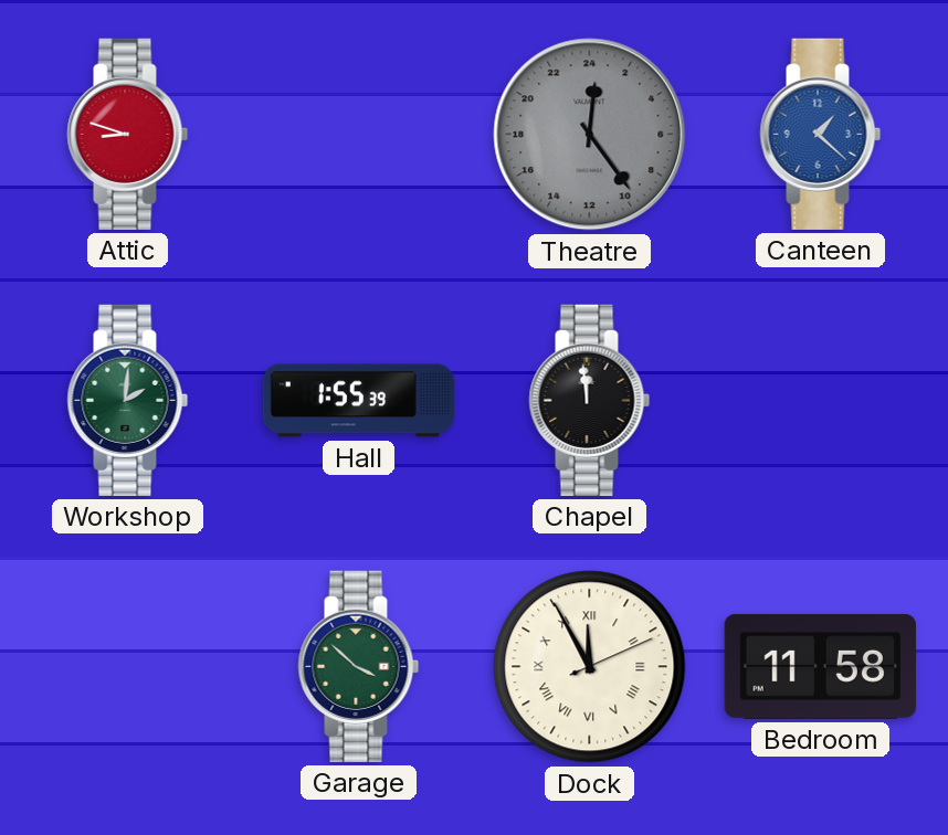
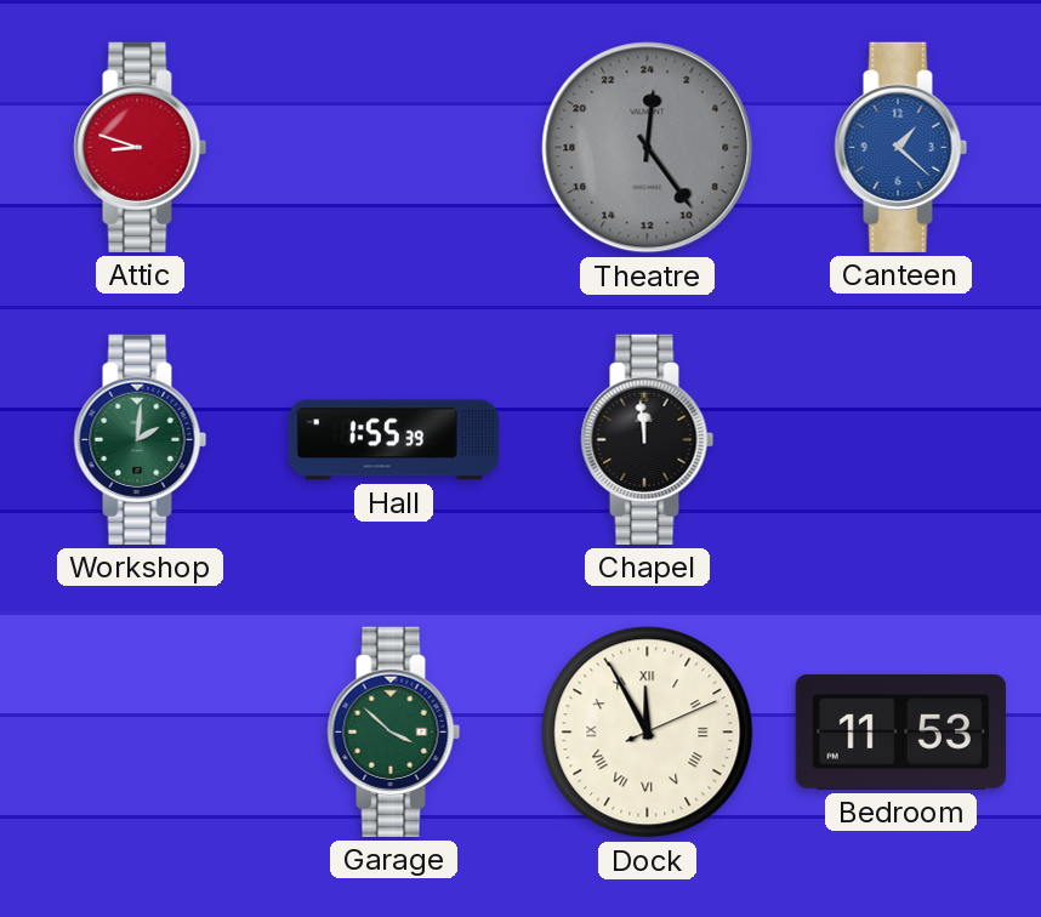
Bedroom: 11:58 -> 11:53
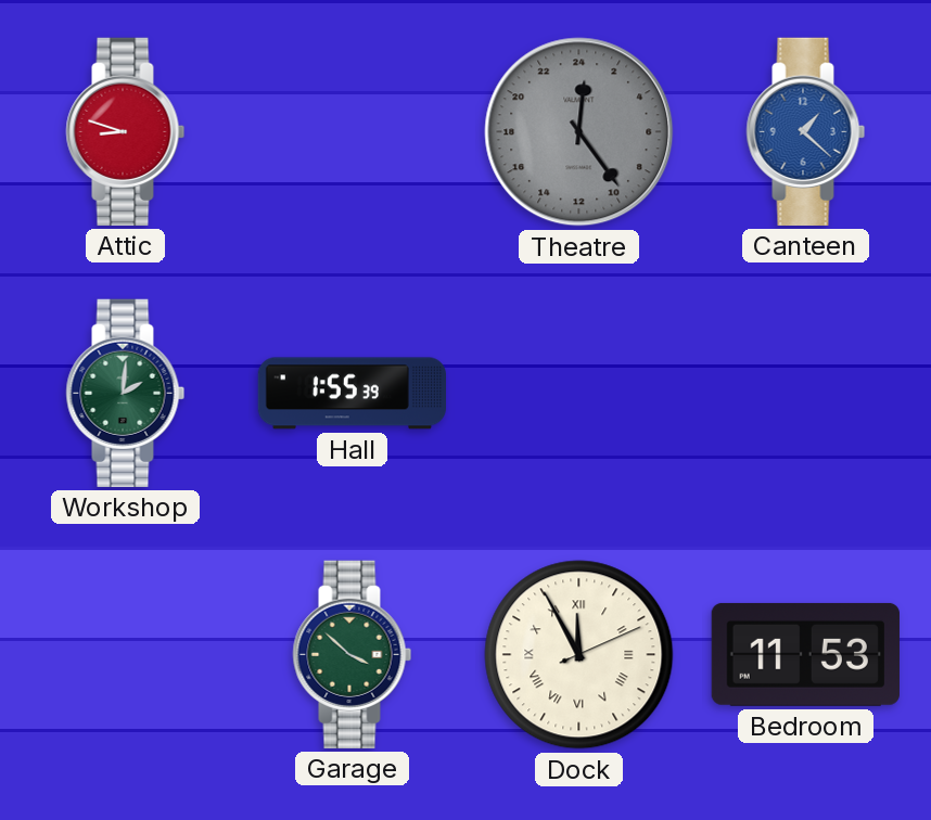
Chapel: 11:59 -> none
